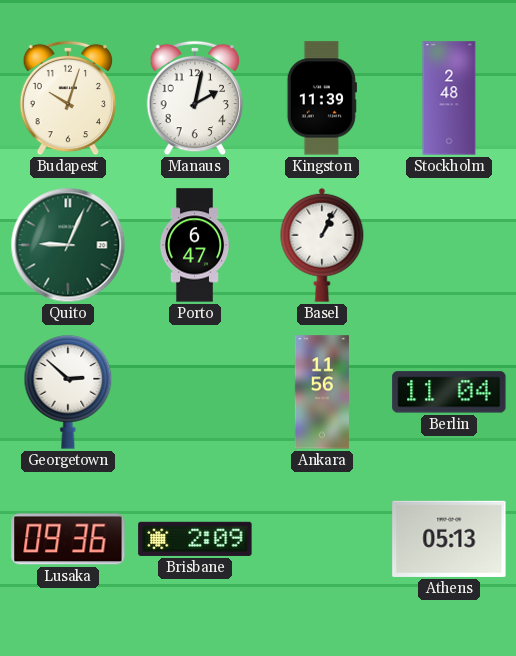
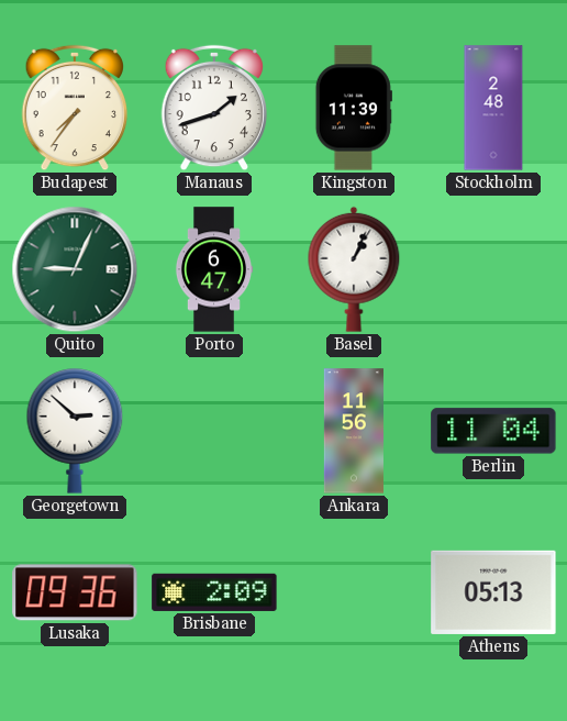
Budapest: 10:03 -> 7:36
Manaus: 2:02 -> 1:42
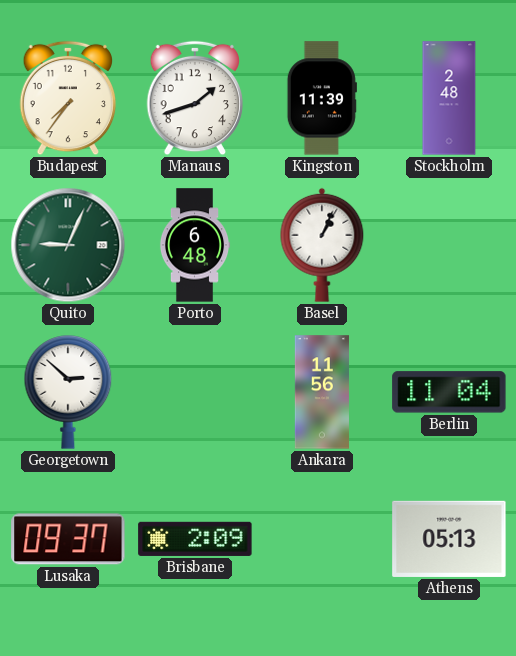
Porto: 6:47 -> 6:48
Lusaka: 09:36 -> 09:37
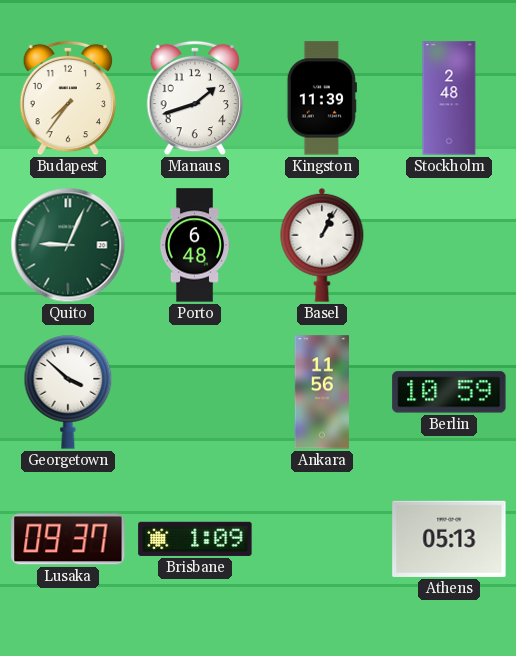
Georgetown: 2:52 -> 3:52
Berlin: 11:04 -> 10:59
Brisbane: 2:09 -> 1:09
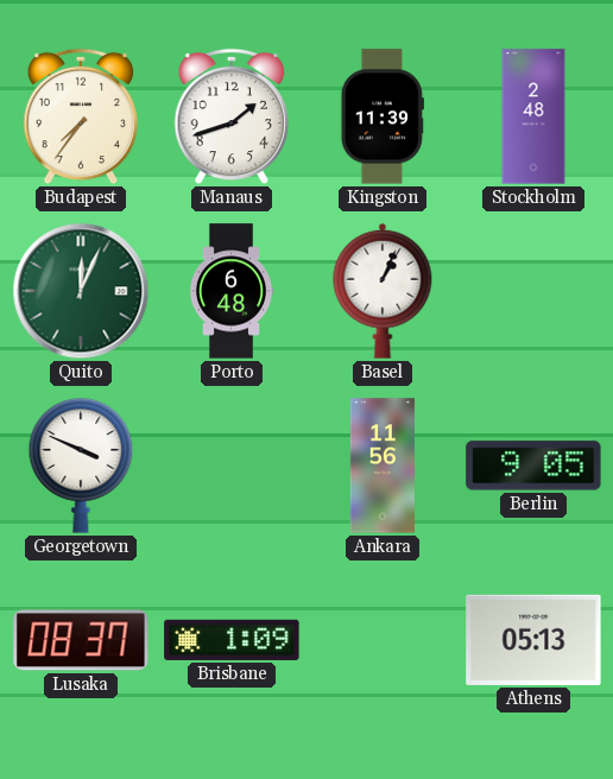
Quito: 9:04 -> 12:04
Georgetown: 3:52 -> 3:49
Berlin: 10:59 -> 9:05
Lusaka: 09:37 -> 08:37
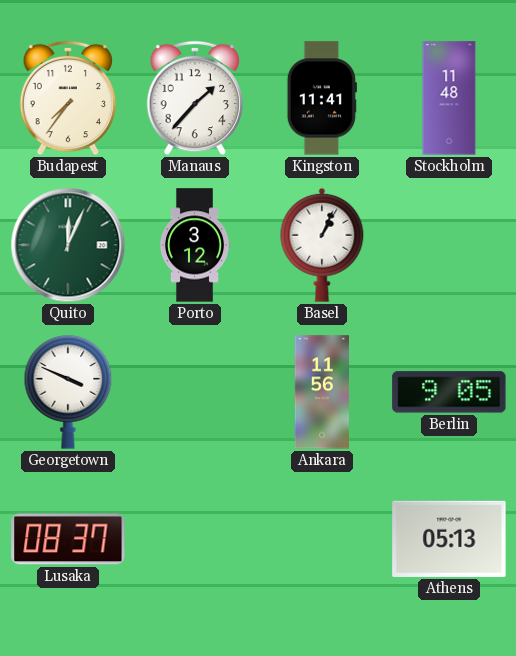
Manaus: 1:42 -> 1:37
Kingston: 11:39 -> 11:41
Stockholm: 2:48 -> 11:48
Porto: 6:48 -> 3:12
Brisbane: 1:09 -> none
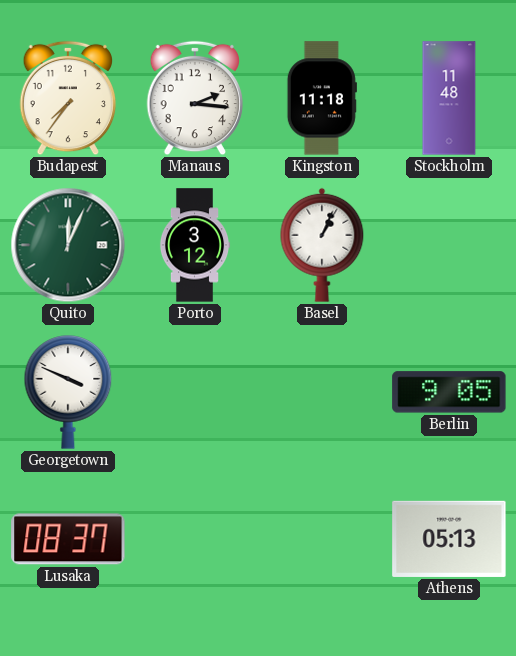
Manaus: 1:37 -> 2:16
Kingston: 11:41 -> 11:18
Ankara: 11:56 -> none
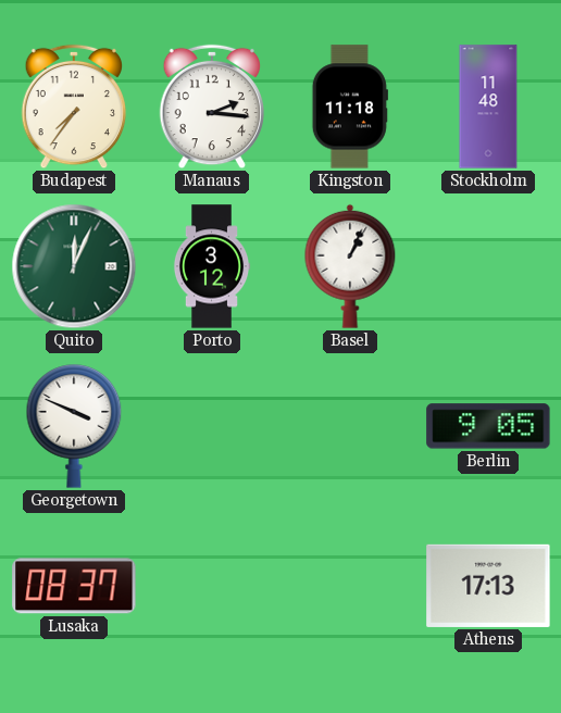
Athens: 05:13 -> 17:13
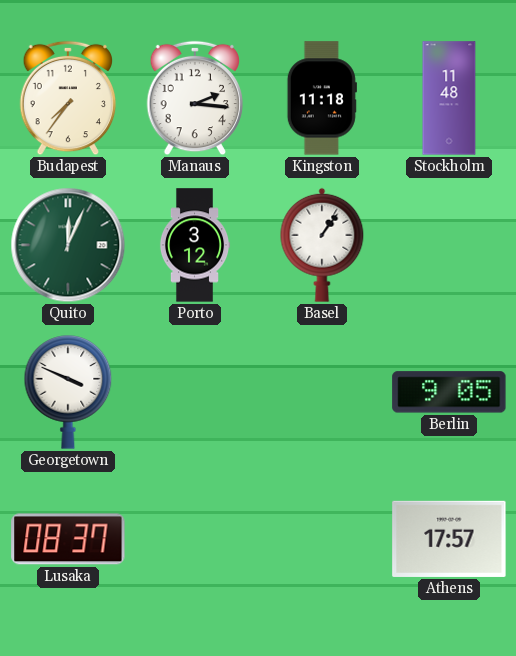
Basel: 1:04 -> 1:06
Athens: 17:13 -> 17:57
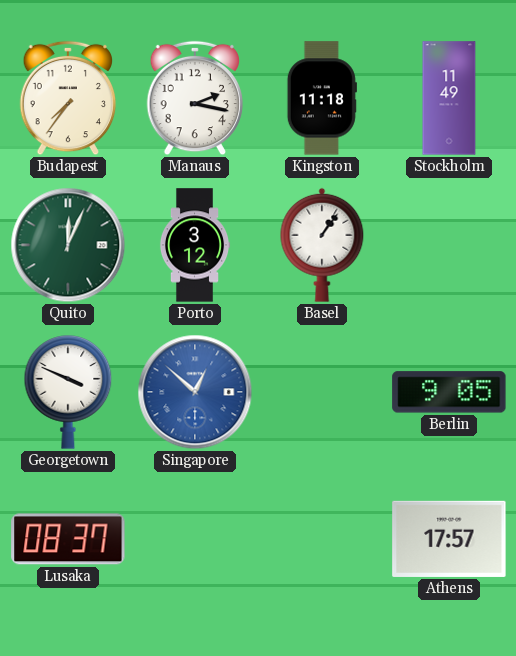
Manaus: 2:16 -> 2:17
Stockholm: 11:48 -> 11:49
Singapore: none -> 12:52
